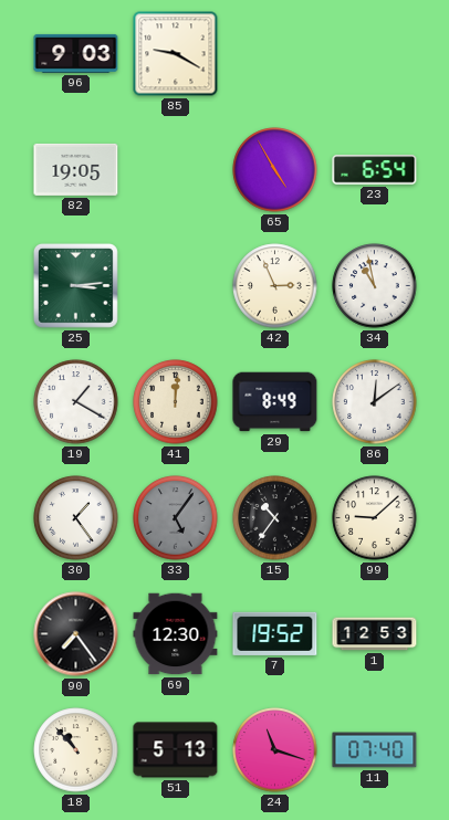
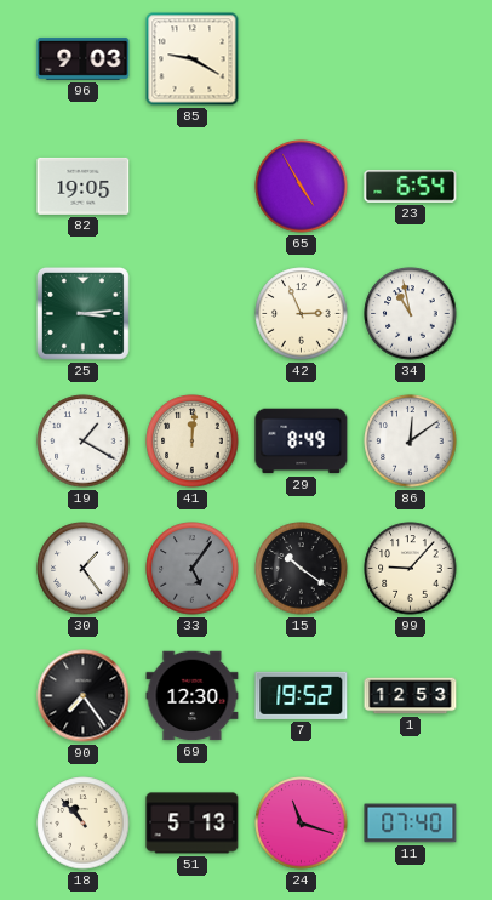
15: 10:36 -> 10:21
99: 9:08 -> 9:07
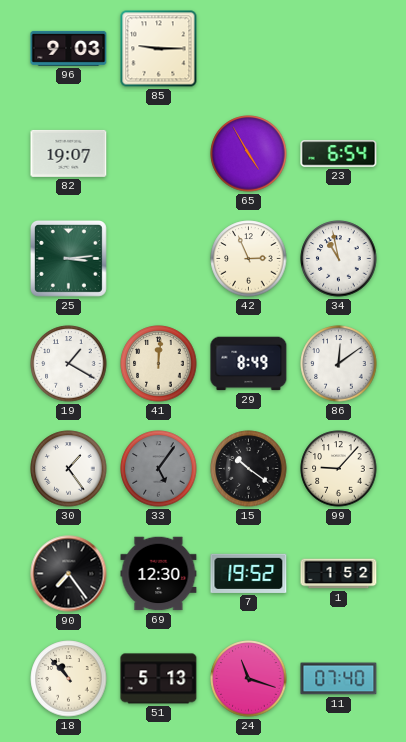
85: 9:20 -> 9:15
82: 19:05 -> 19:07
1: 12:53 -> 1:52
